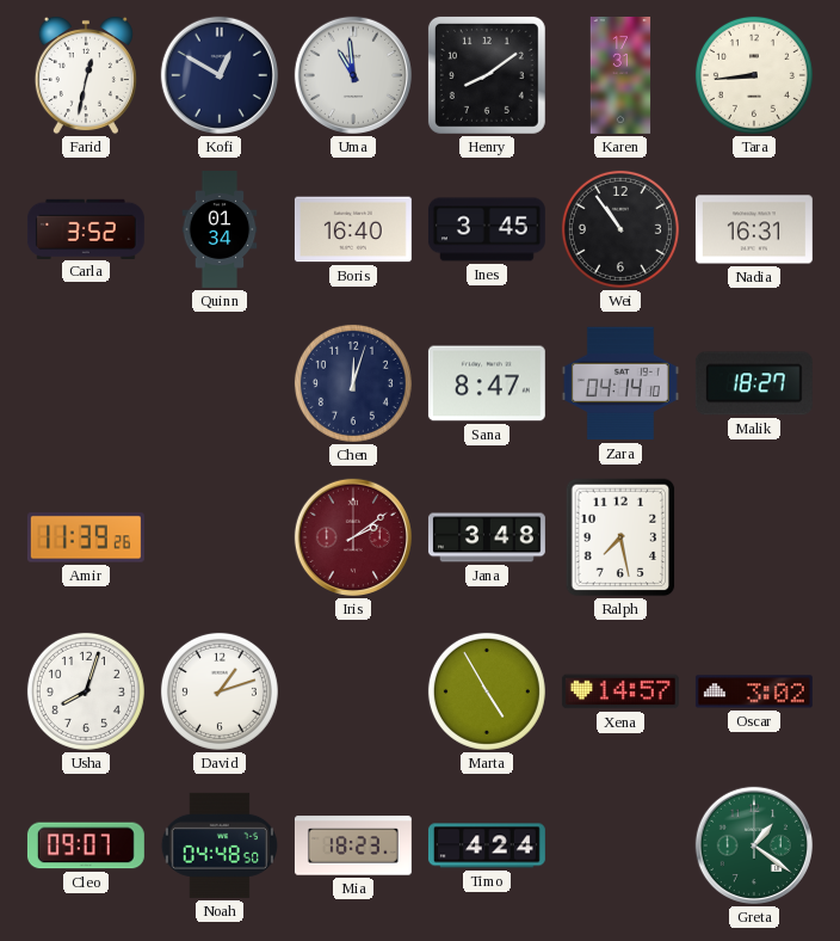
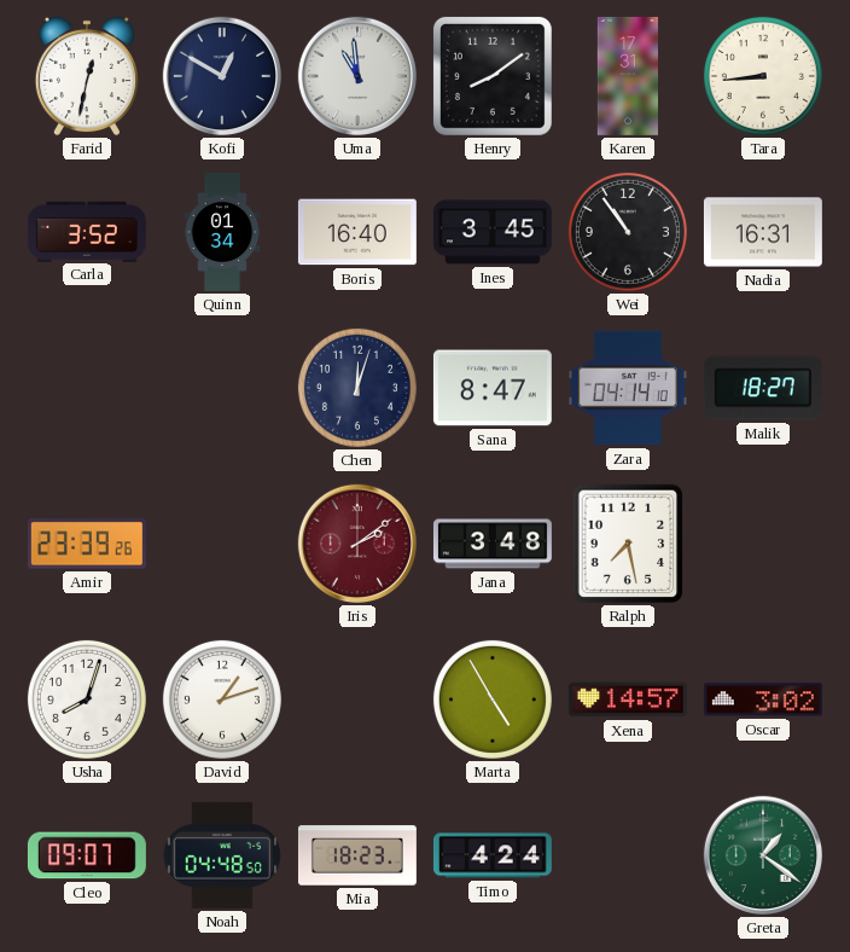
Amir: 11:39 -> 23:39
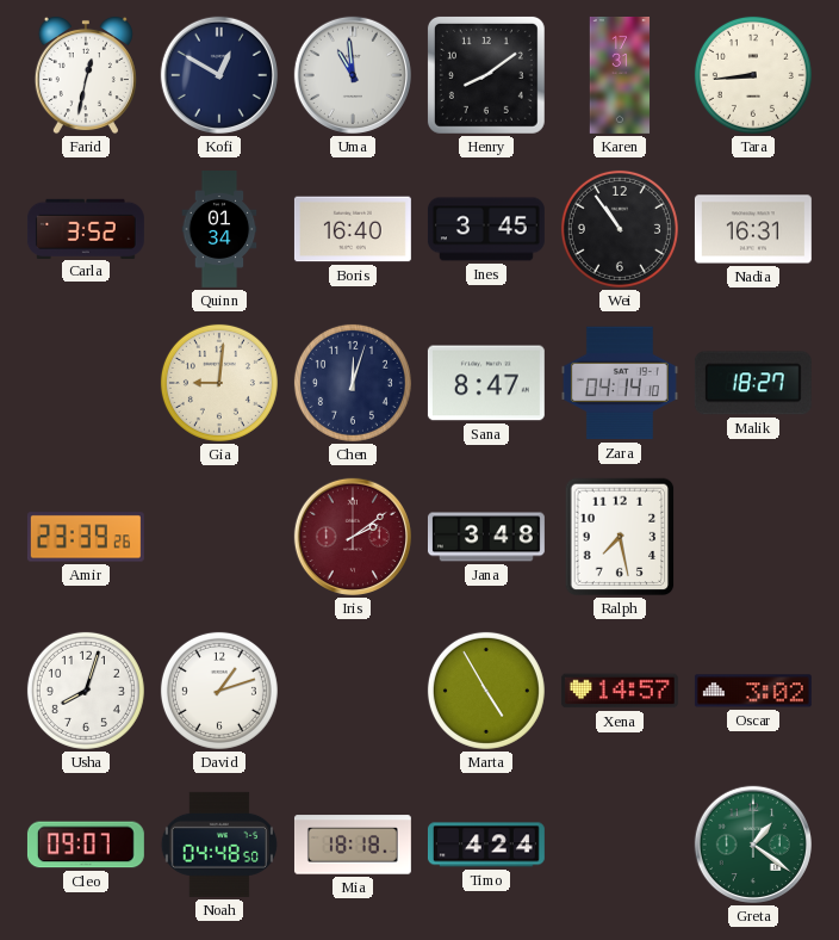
Gia: none -> 9:01
Mia: 18:23 -> 18:18
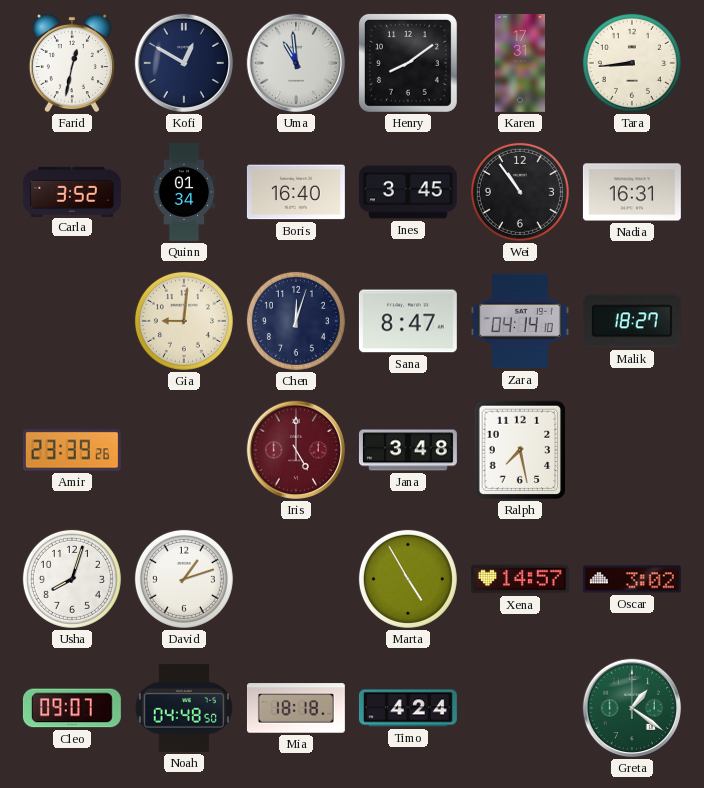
Iris: 2:09 -> 5:00
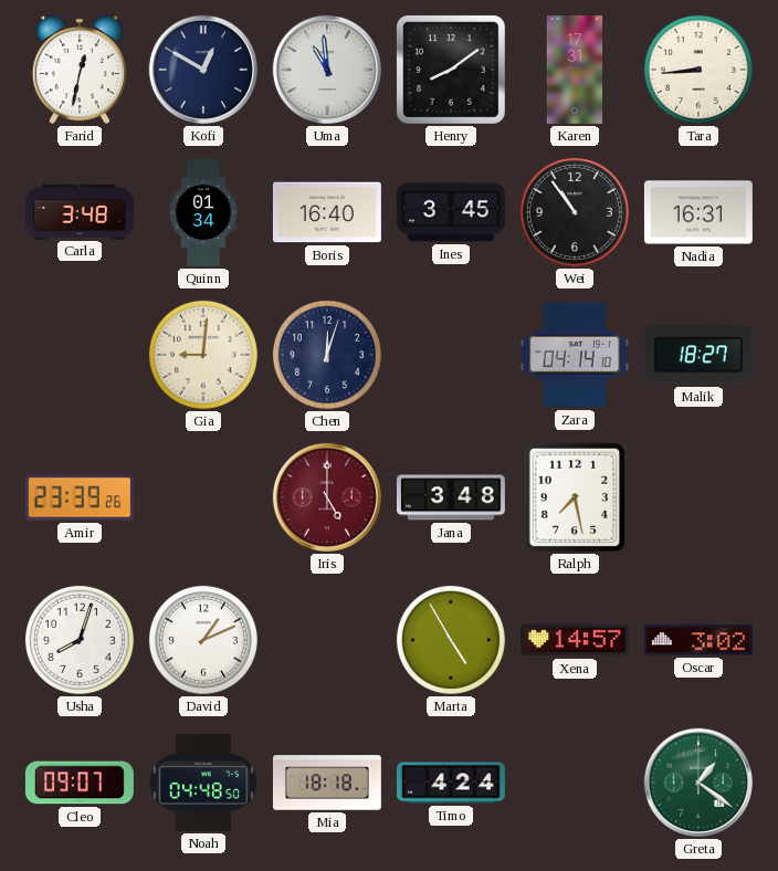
Carla: 3:52 -> 3:48
Sana: 8:47 -> none
David: 1:12 -> 1:11
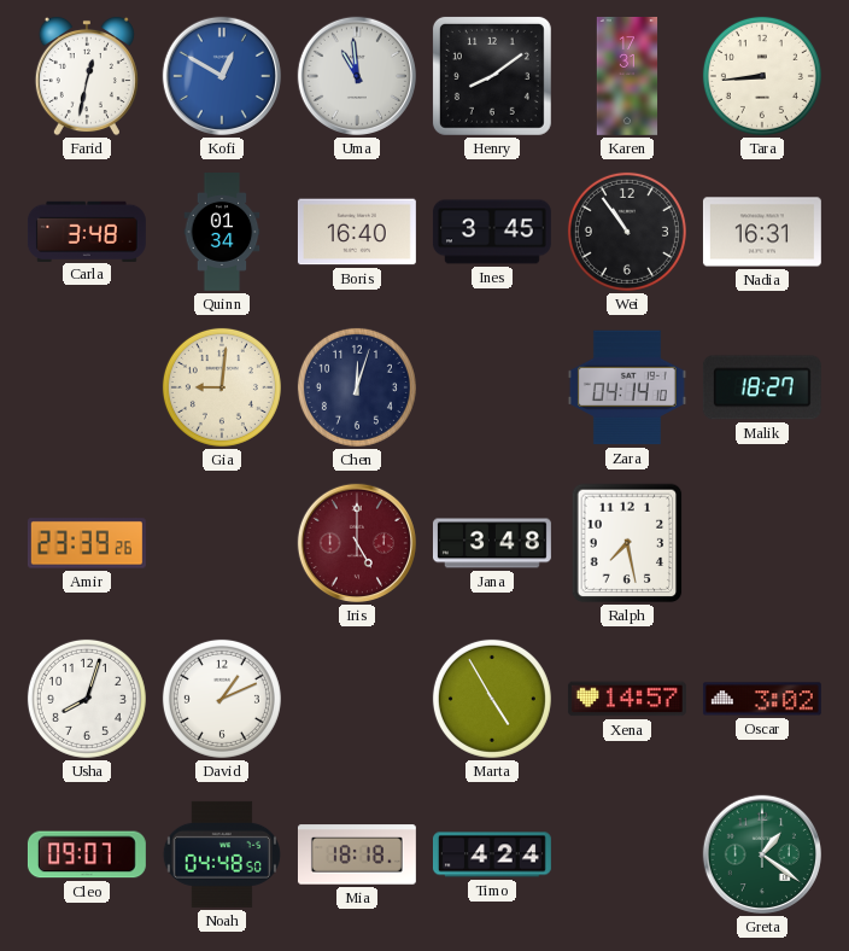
Kofi dial: navy -> blue
